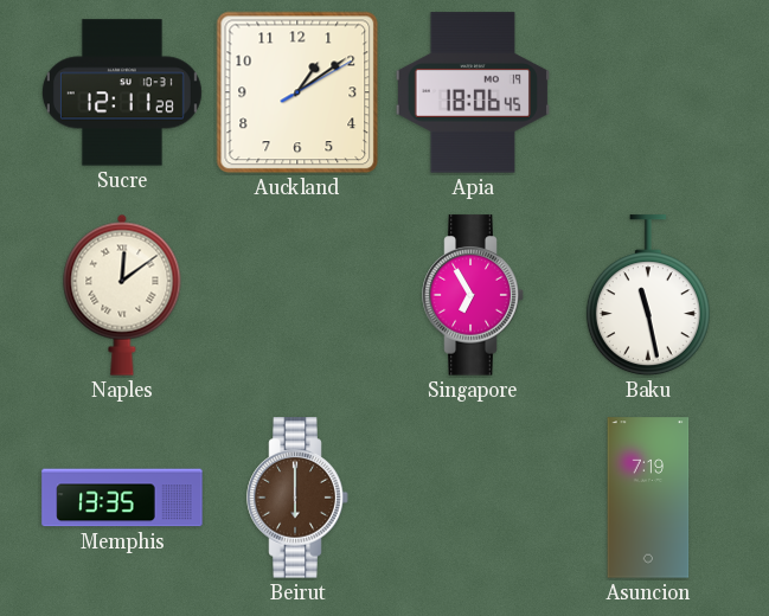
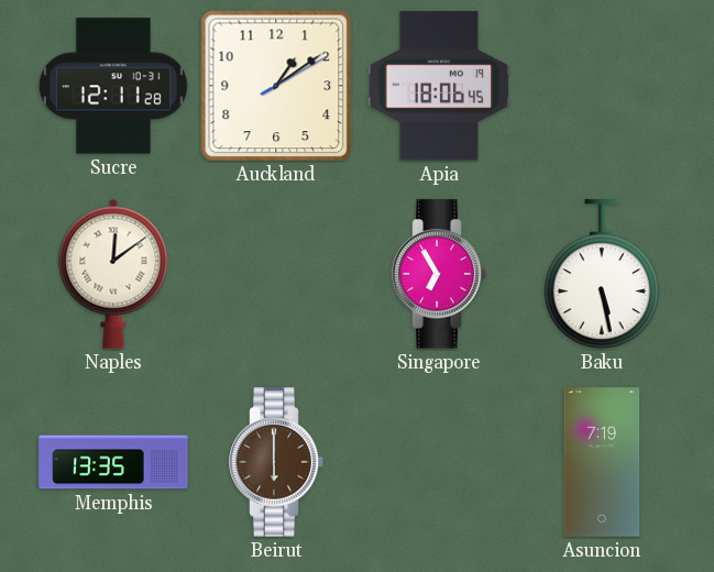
Baku: 11:28 -> 5:28
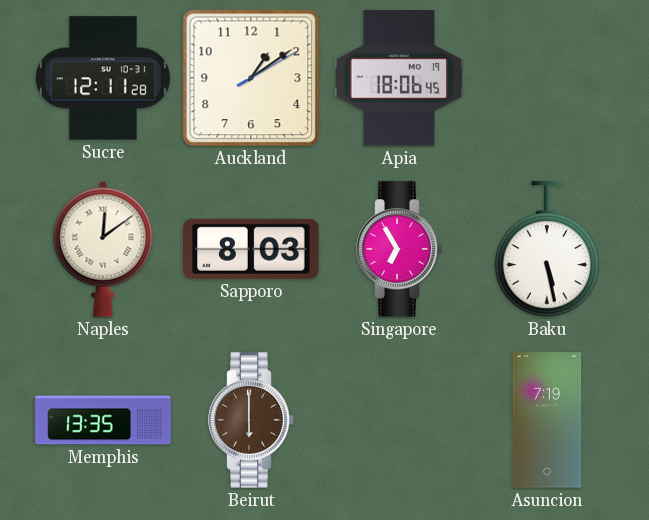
Sapporo: none -> 8:03
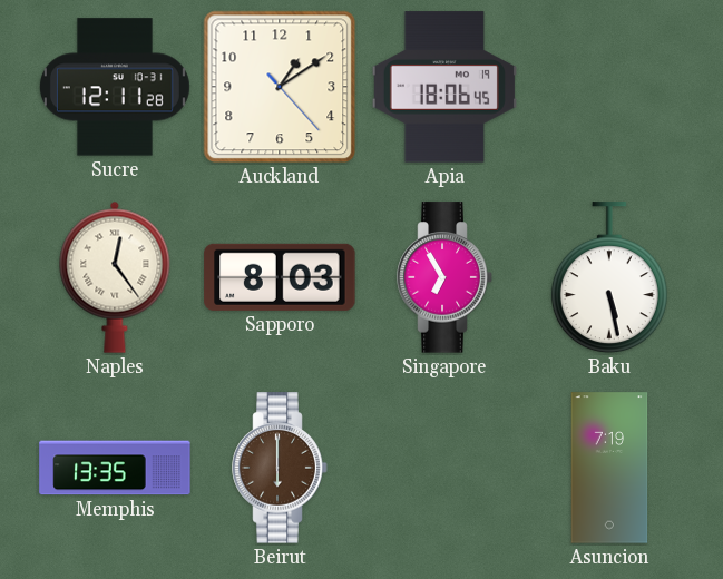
Auckland: 1:09:10 -> 1:09:23
Naples: 12:09 -> 12:24
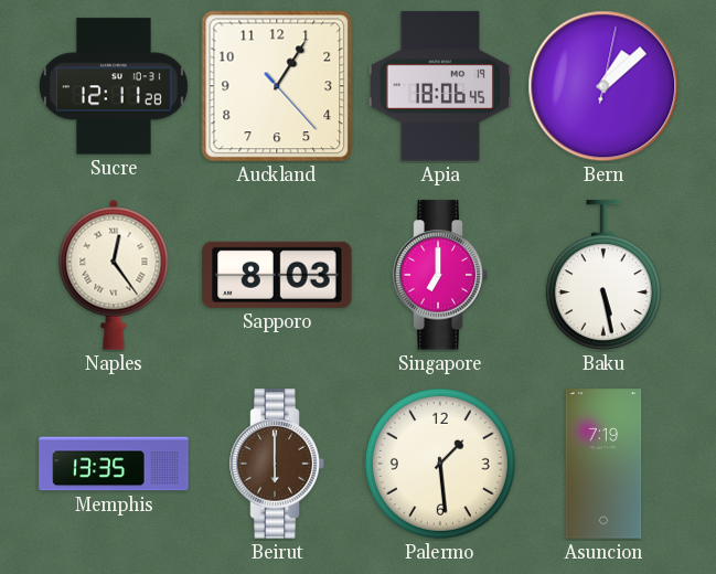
Auckland: 1:09 -> 1:05
Bern: none -> 1:08
Singapore: 6:55 -> 7:00
Palermo: none -> 1:29
